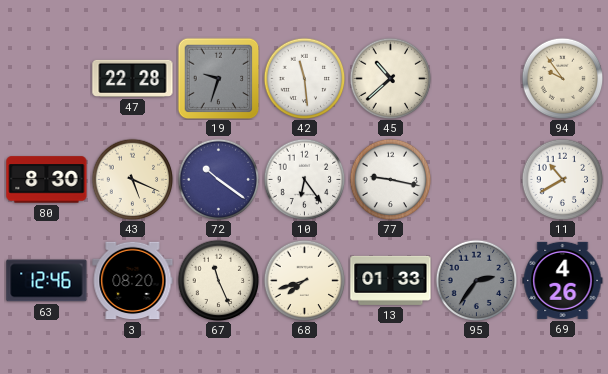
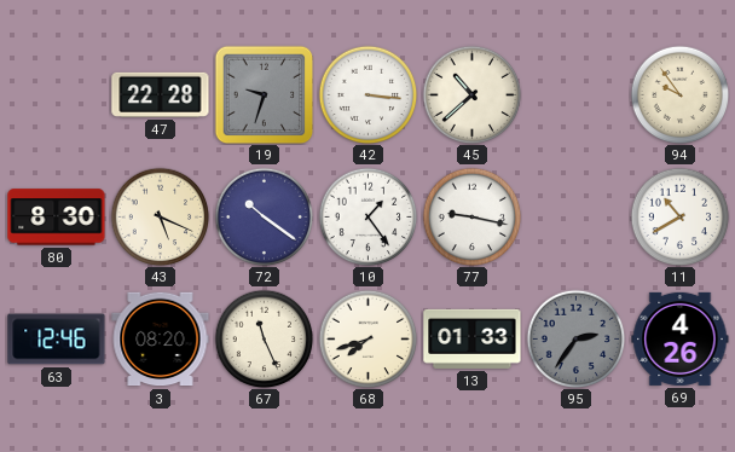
42: 11:29 -> 3:16
10: 6:24 -> 1:24
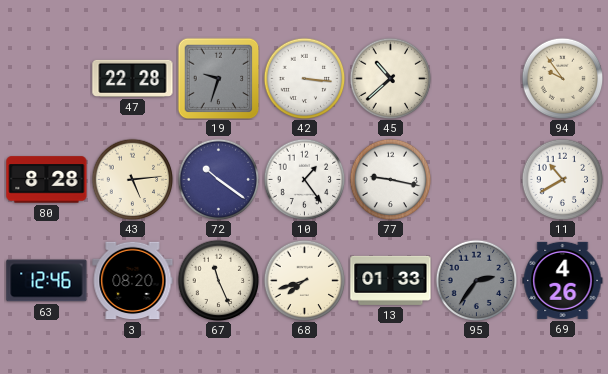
80: 8:30 -> 8:28
43: 5:19 -> 5:14
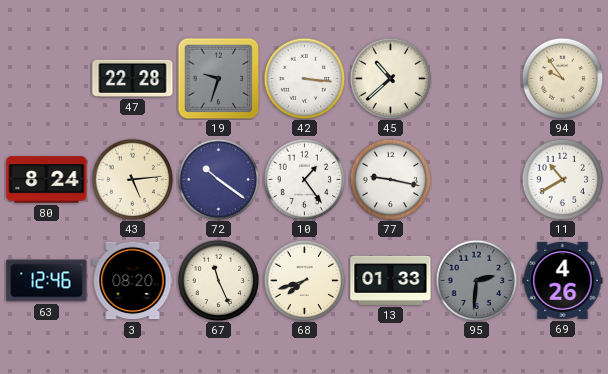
80: 8:28 -> 8:24
95: 2:36 -> 2:31
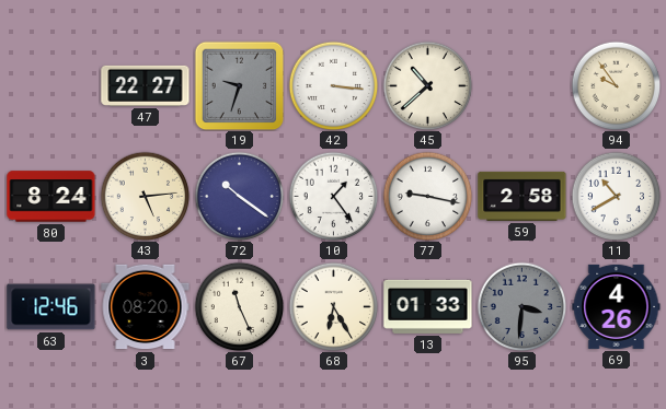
47: 22:28 -> 22:27
59: none -> 2:58
68: 7:42 -> 6:25
95: 2:31 -> 3:31
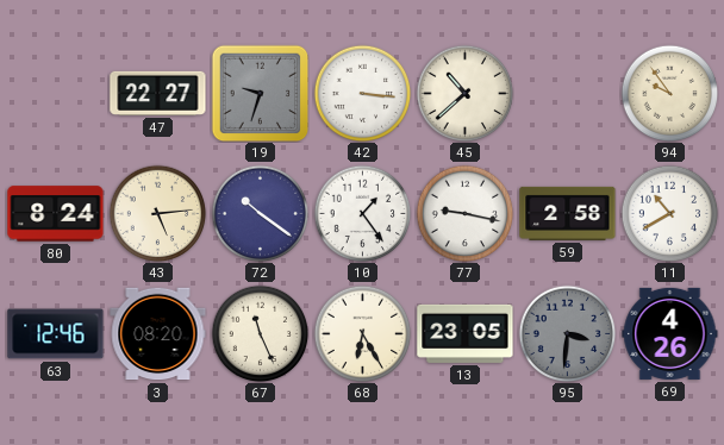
13: 01:33 -> 23:05
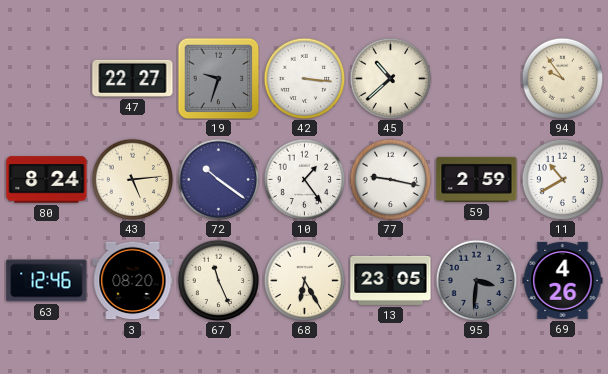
59: 2:58 -> 2:59
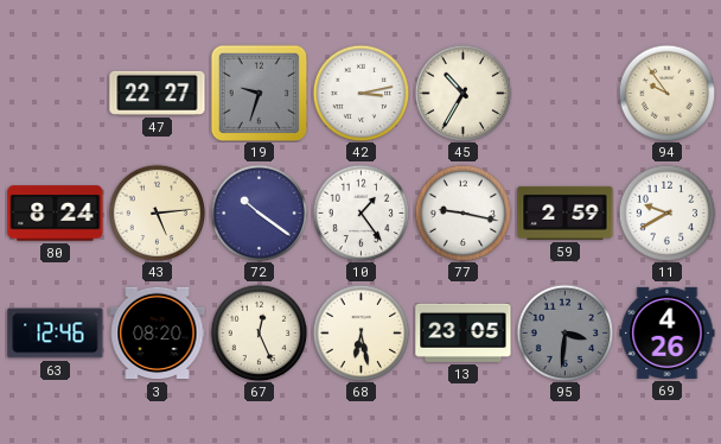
42: 3:16 -> 3:13
45: 10:38 -> 10:35
11: 10:40 -> 9:40
67: 11:26 -> 12:26
68: 6:25 -> 6:28
